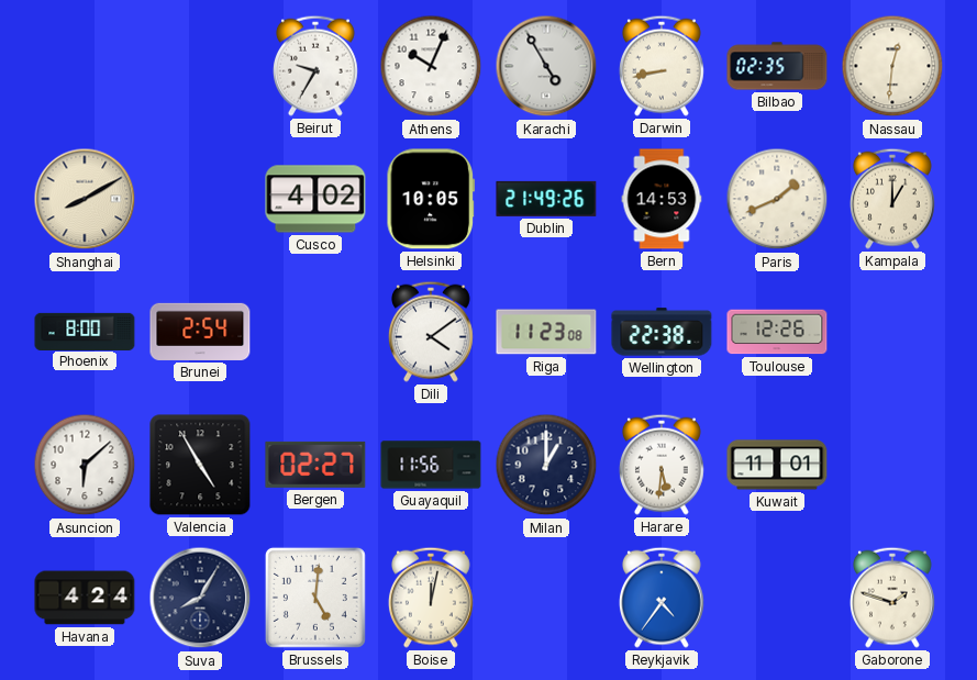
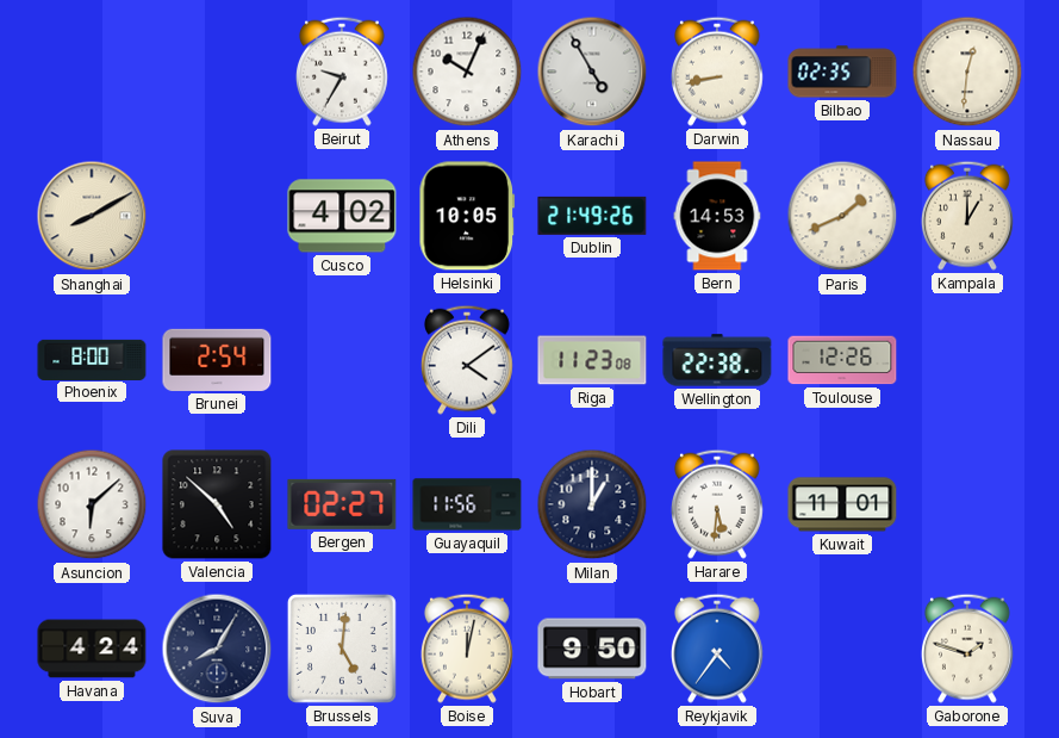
Valencia: 4:55 -> 4:52
Hobart: none -> 9:50
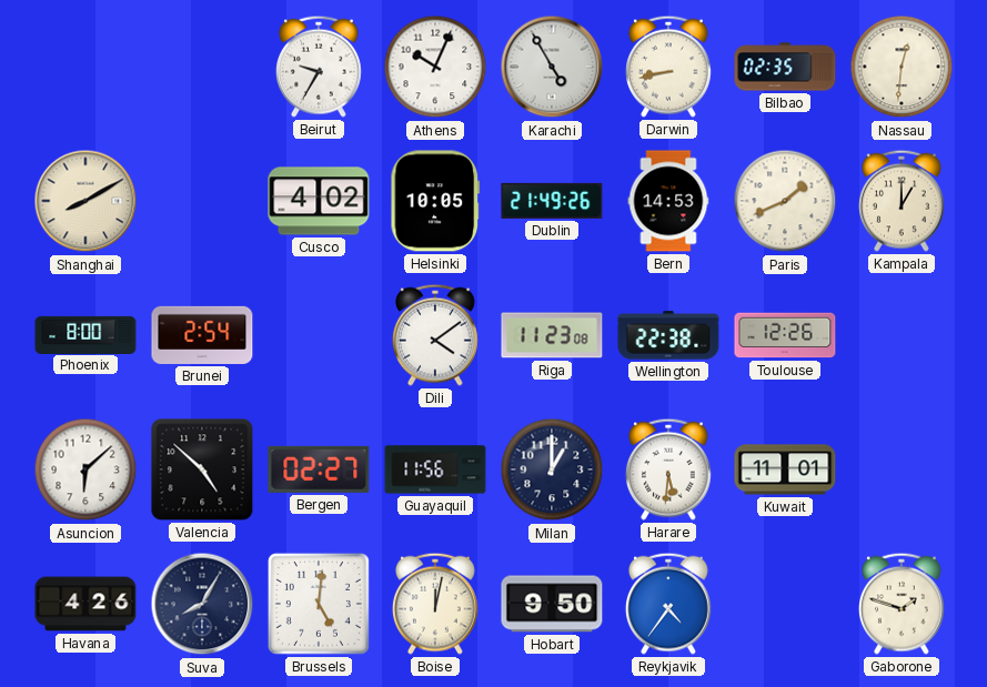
Havana: 4:24 -> 4:26
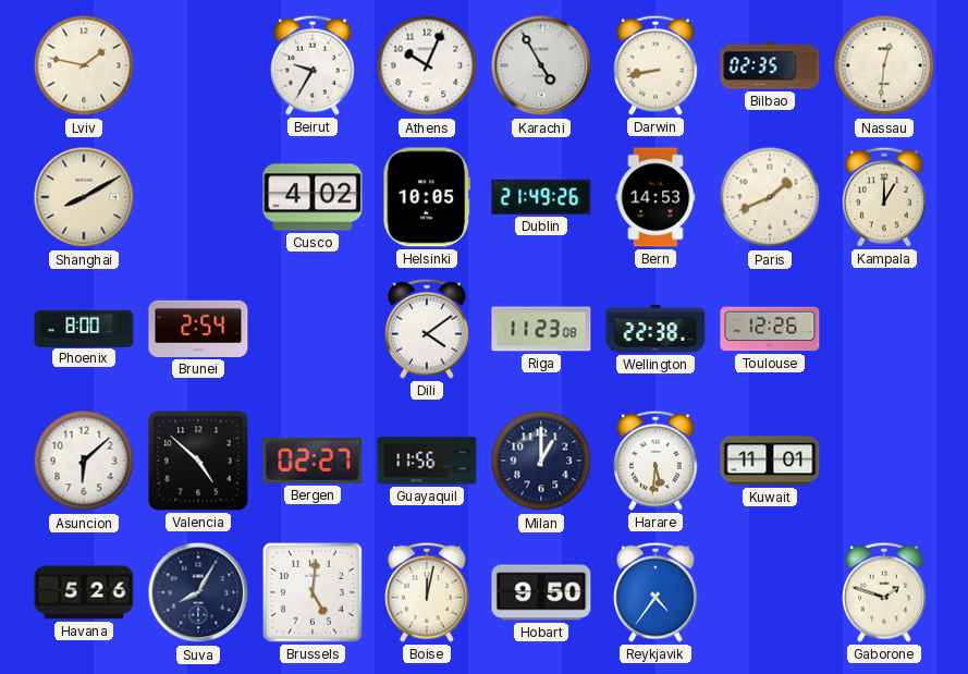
Lviv: none -> 1:47
Havana: 4:26 -> 5:26
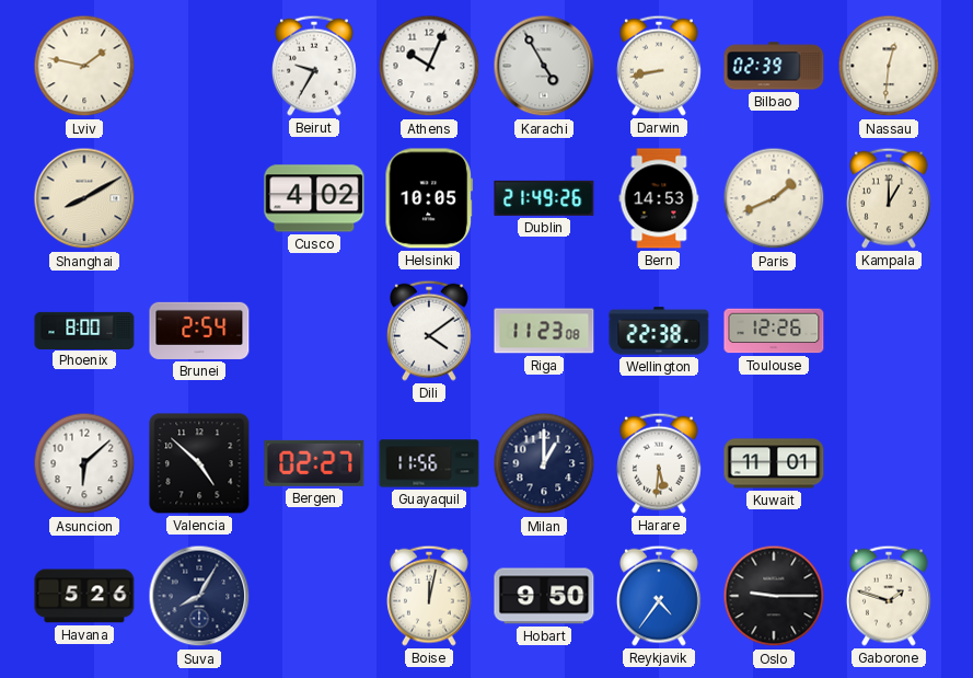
Bilbao: 02:35 -> 02:39
Brussels: 5:01 -> none
Oslo: none -> 9:15
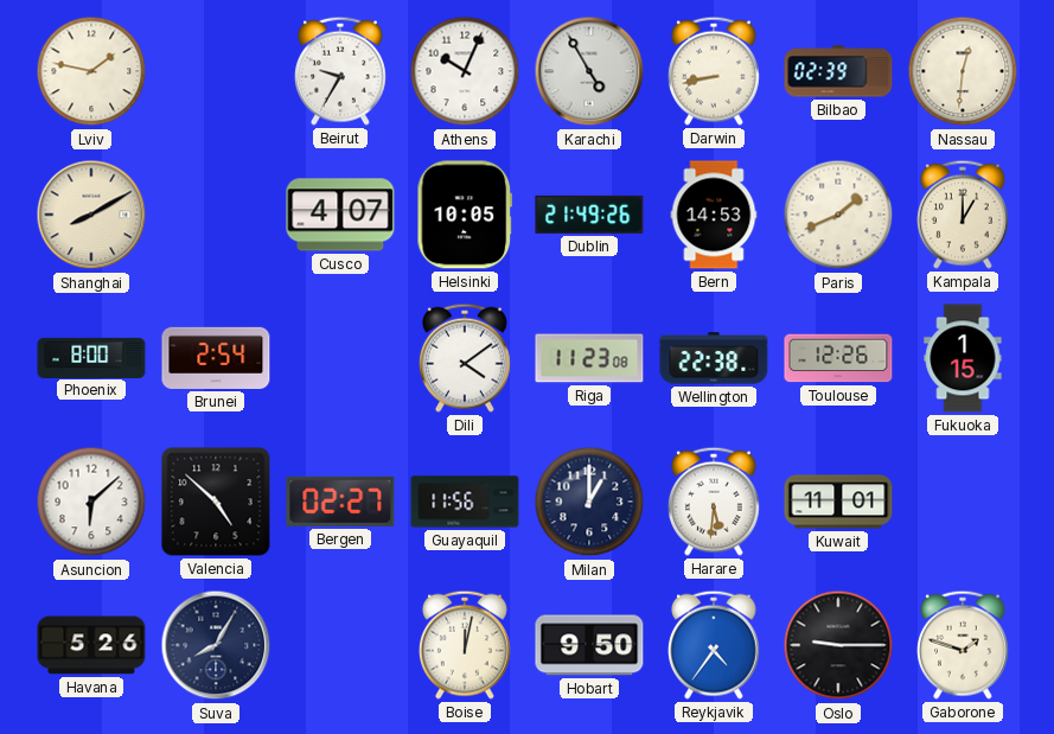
Cusco: 4:02 -> 4:07
Fukuoka: none -> 1:15
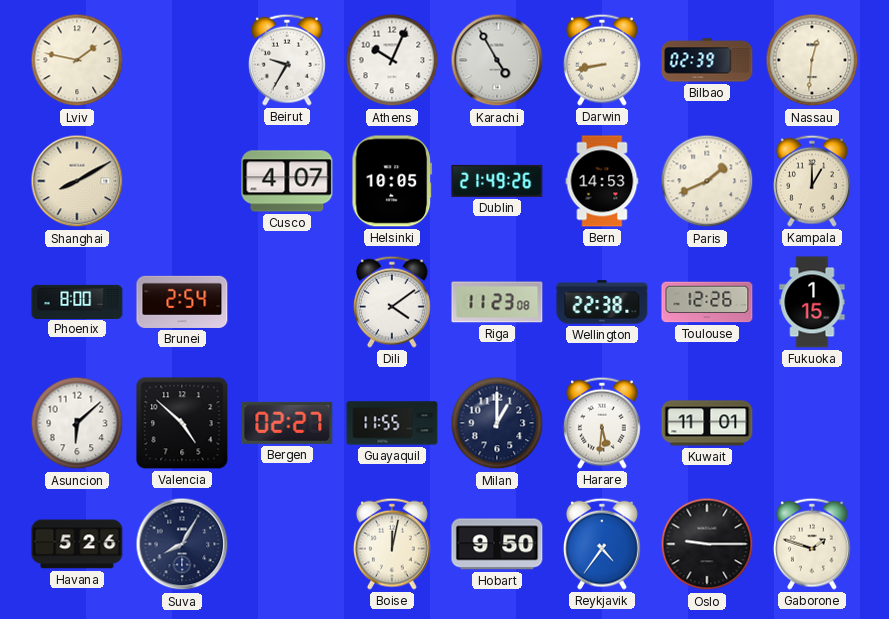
Guayaquil: 11:56 -> 11:55
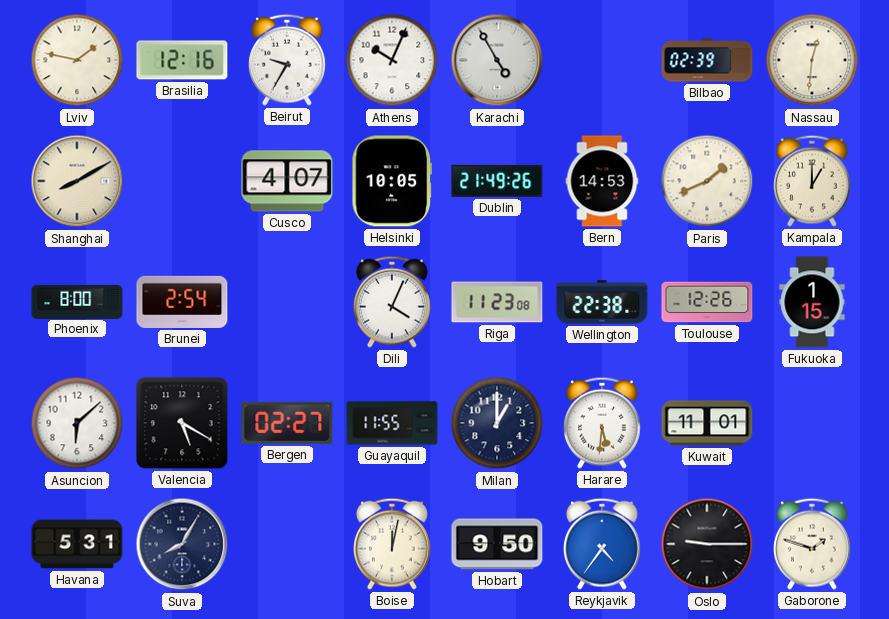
Brasilia: none -> 12:16
Darwin: 8:43 -> none
Dili: 4:09 -> 4:04
Valencia: 4:52 -> 5:20
Havana: 5:26 -> 5:31
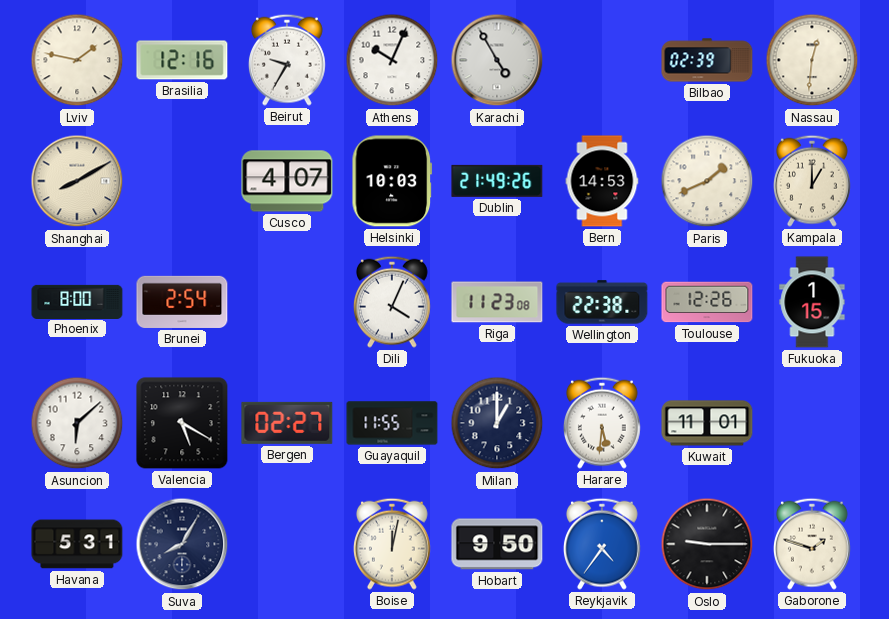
Helsinki: 10:05 -> 10:03
